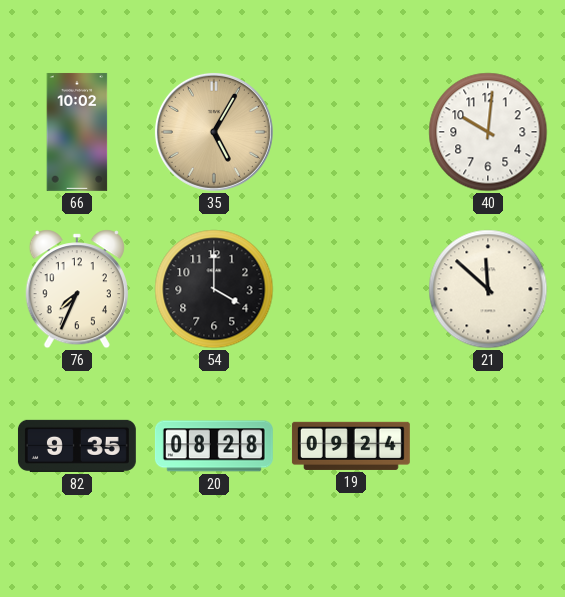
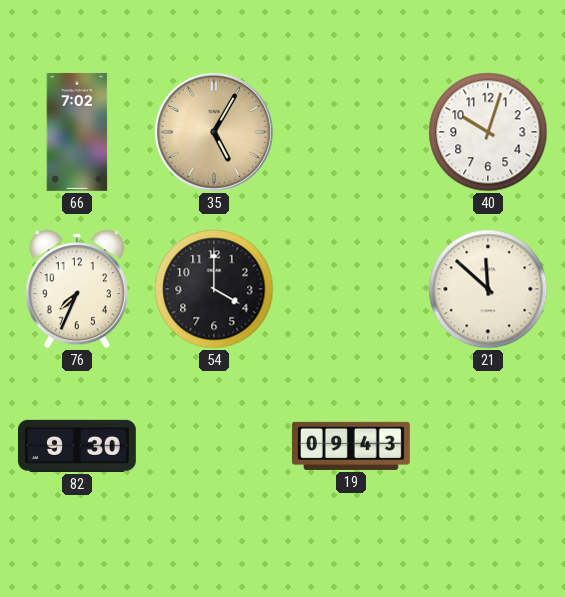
66: 10:02 -> 7:02
40: 10:01 -> 10:03
82: 9:35 -> 9:30
20: 08:28 -> none
19: 09:24 -> 09:43
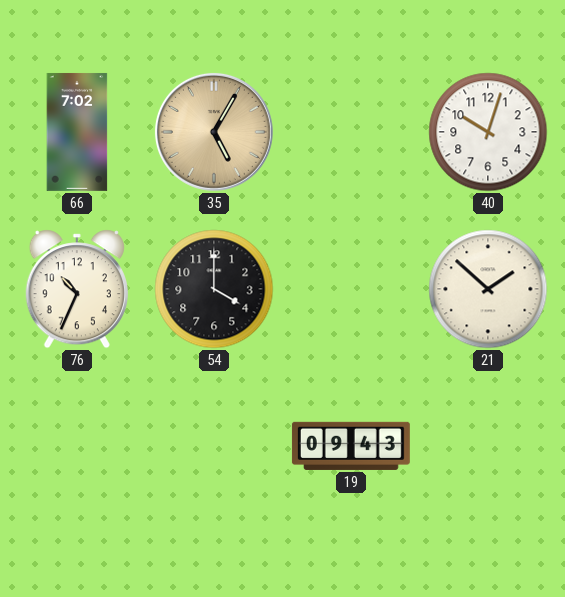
76: 7:34 -> 10:34
21: 11:52 -> 1:52
82: 9:30 -> none
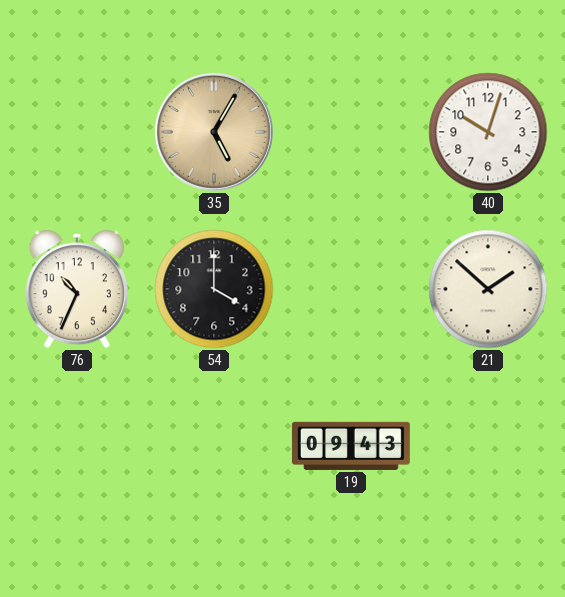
66: 7:02 -> none
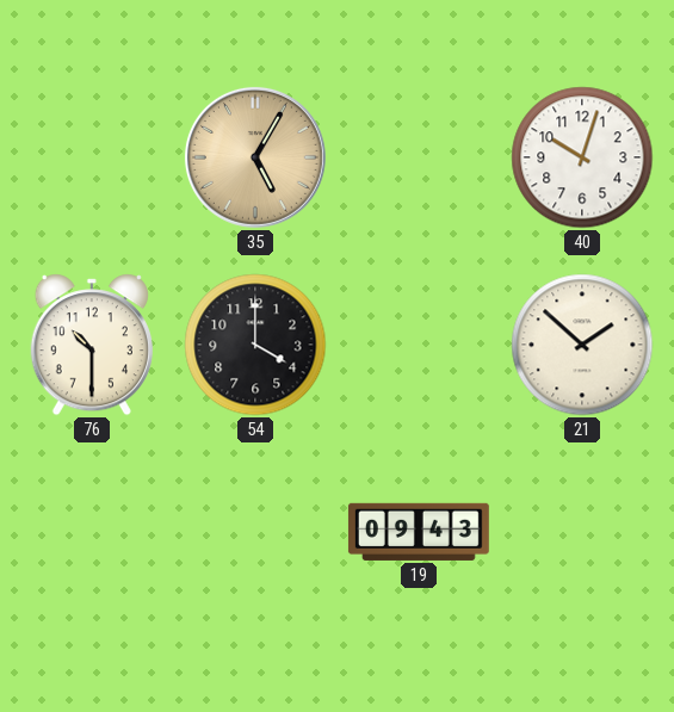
76: 10:34 -> 10:30
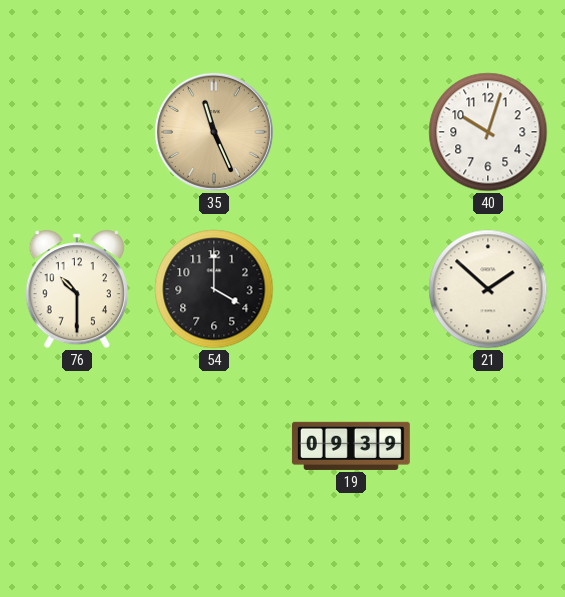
35: 5:05 -> 11:26
19: 09:43 -> 09:39
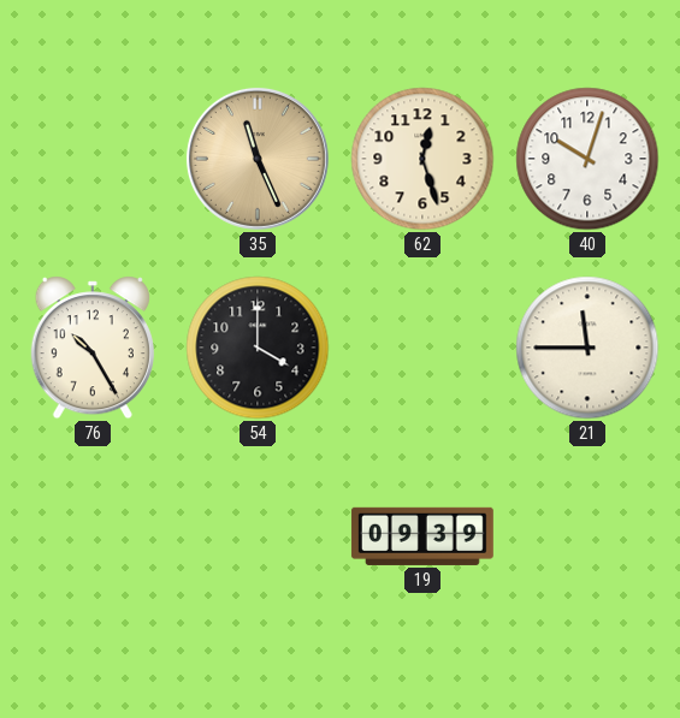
62: none -> 12:27
76: 10:30 -> 10:25
21: 1:52 -> 11:45
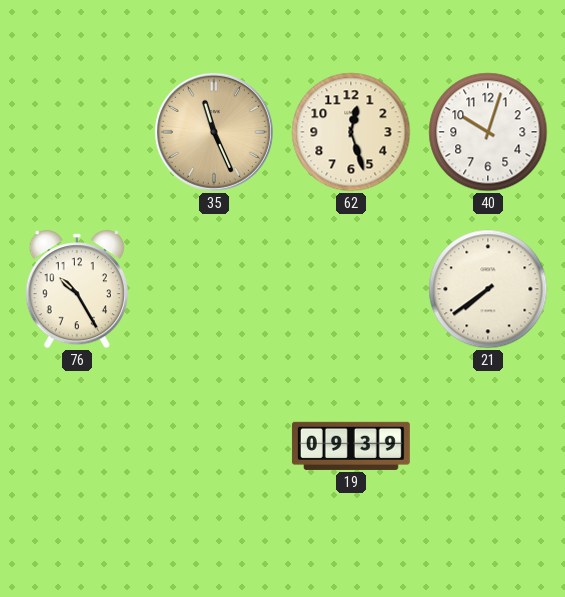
54: 4:00 -> none
21: 11:45 -> 7:39
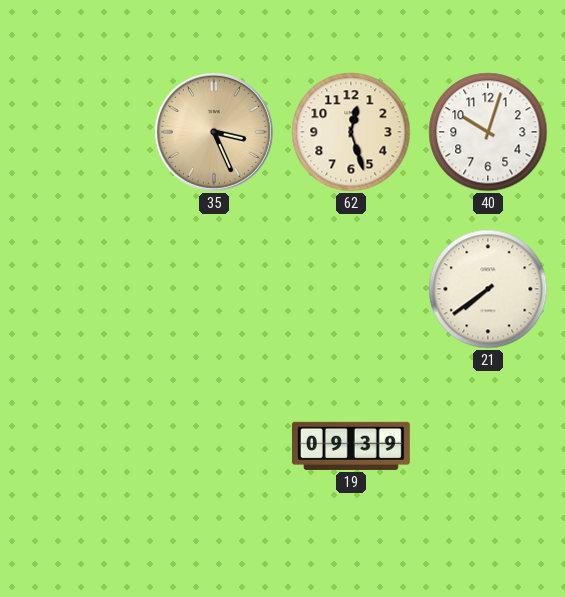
35: 11:26 -> 3:26
76: 10:25 -> none
